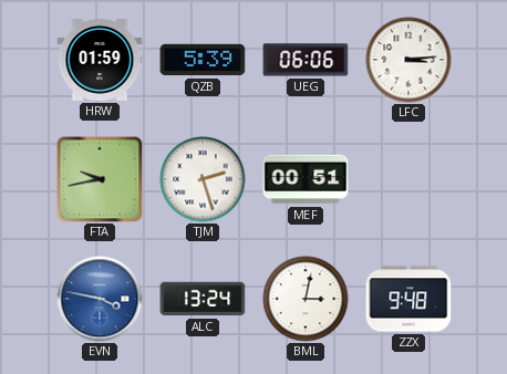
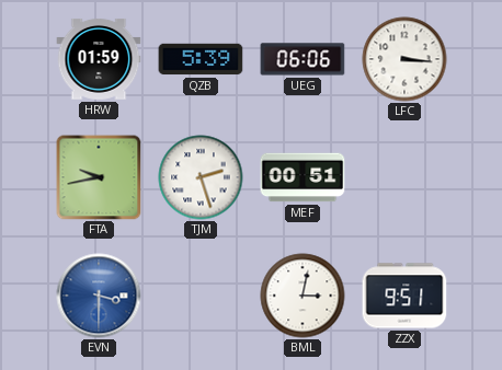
LFC: 3:14 -> 3:16
EVN: 3:47 -> 3:30
ALC: 13:24 -> none
ZZX: 9:48 -> 9:51
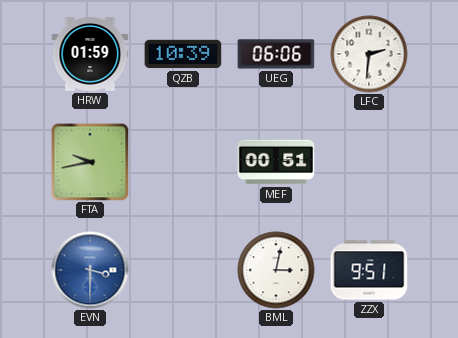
QZB: 5:39 -> 10:39
LFC: 3:16 -> 2:31
TJM: 2:27 -> none
